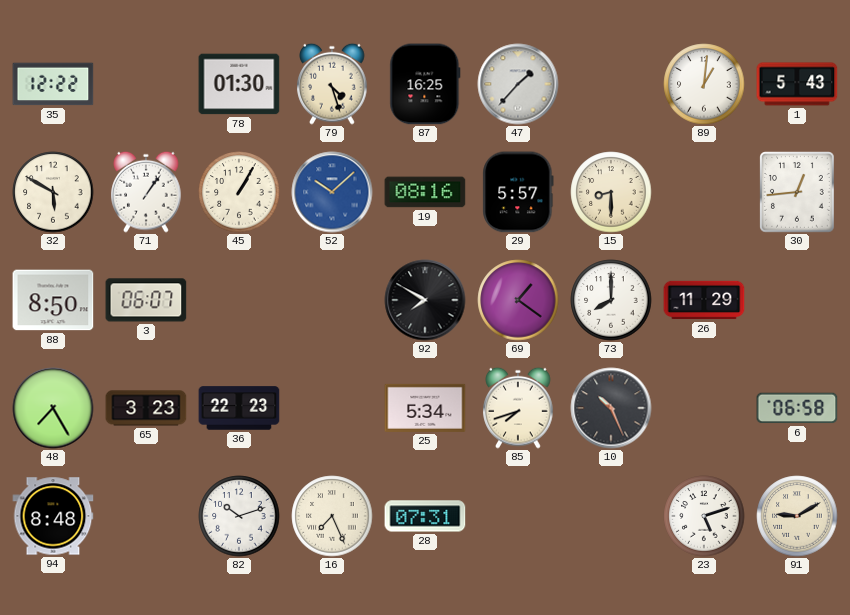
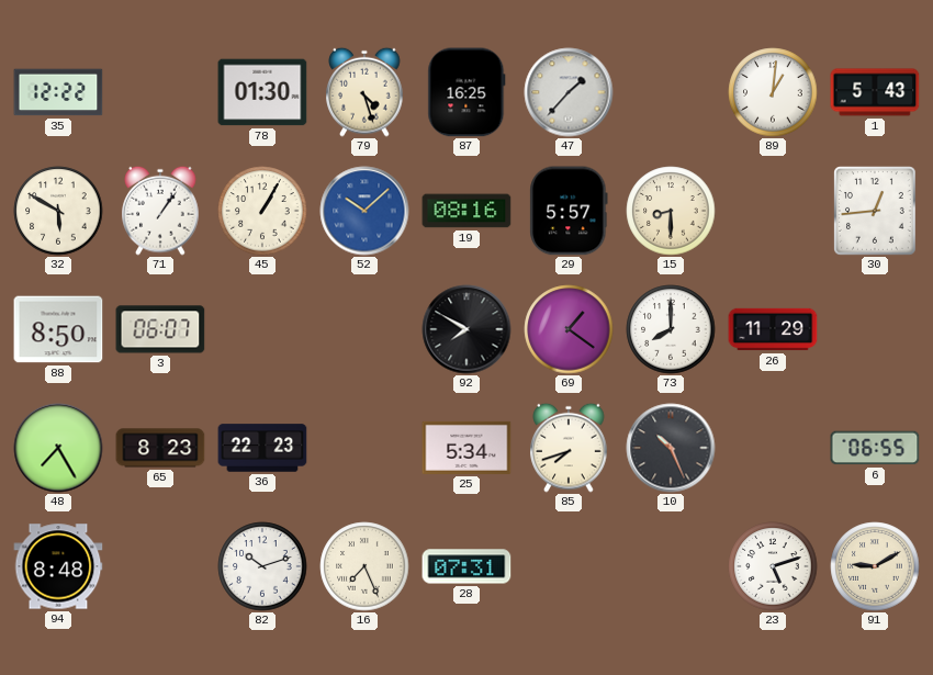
65: 3:23 -> 8:23
6: 06:58 -> 06:55
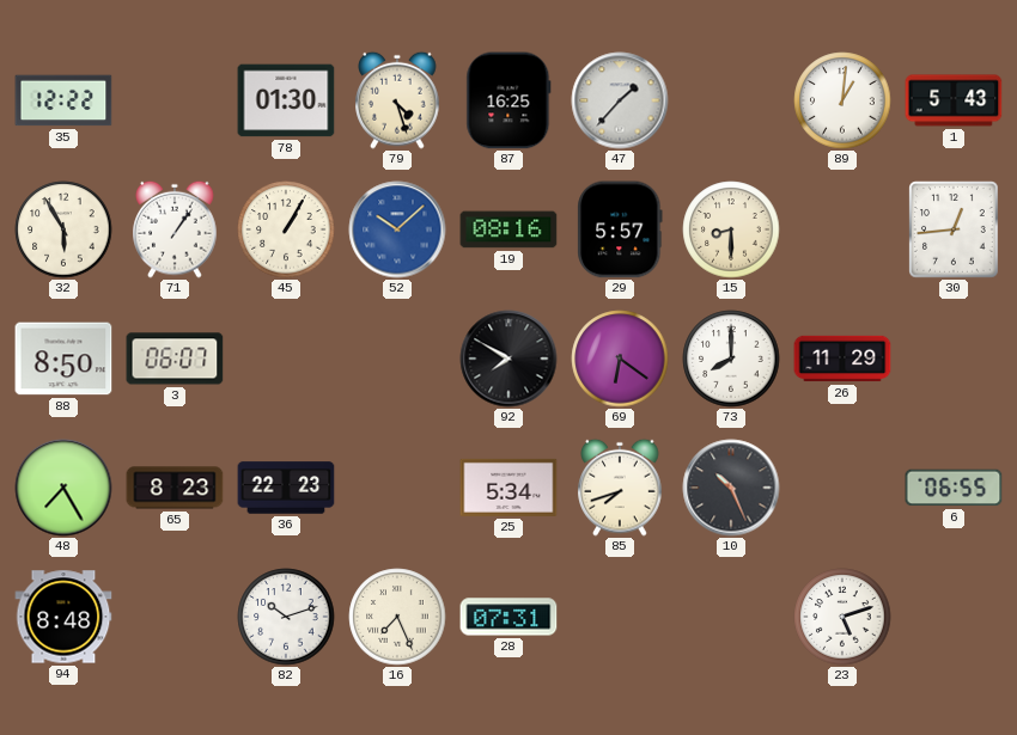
32: 5:50 -> 5:55
69: 1:21 -> 6:21
91: 9:10 -> none
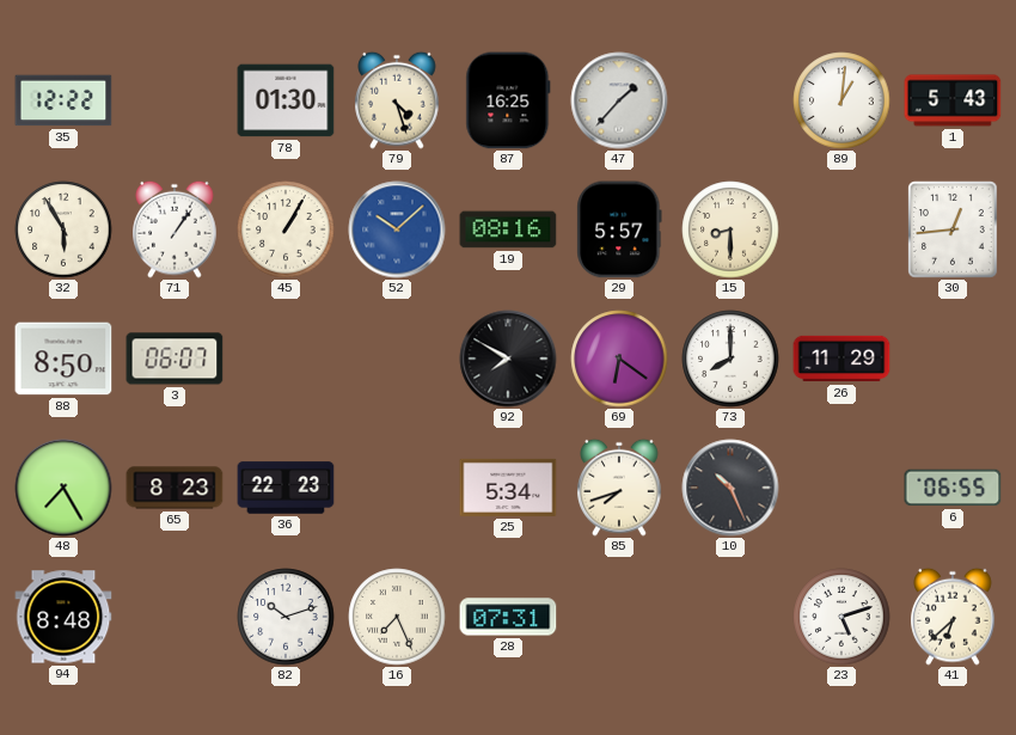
41: none -> 6:38
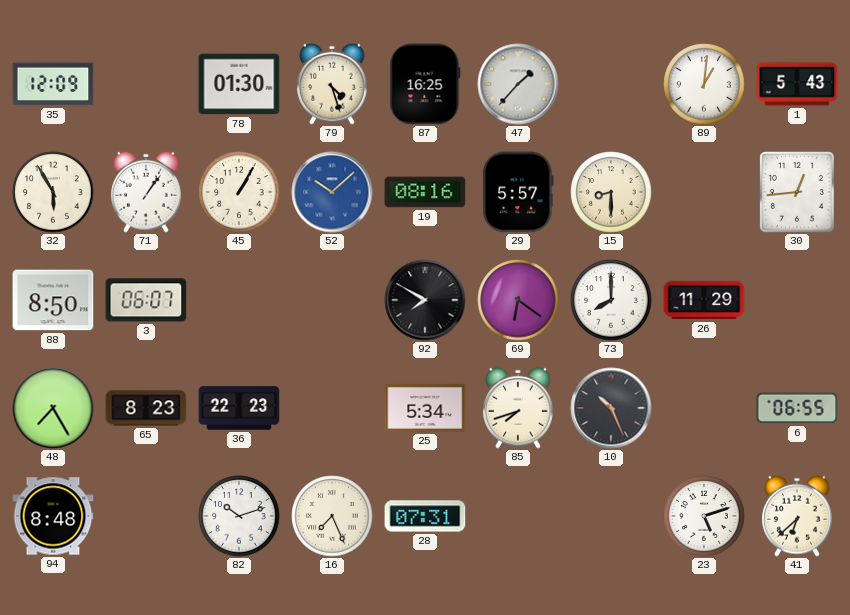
35: 12:22 -> 12:09
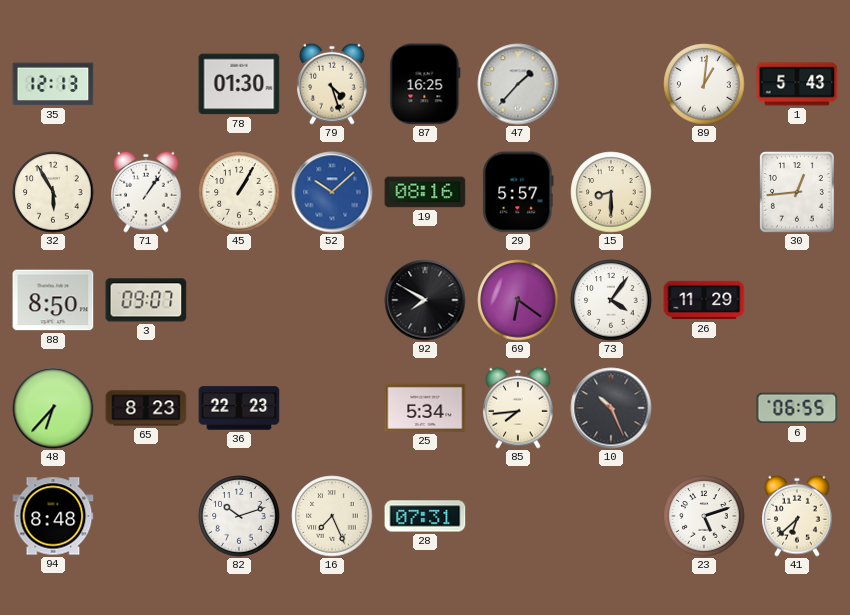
35: 12:09 -> 12:13
3: 06:07 -> 09:07
73: 8:00 -> 4:06
48: 7:25 -> 6:37
85: 7:42 -> 7:44
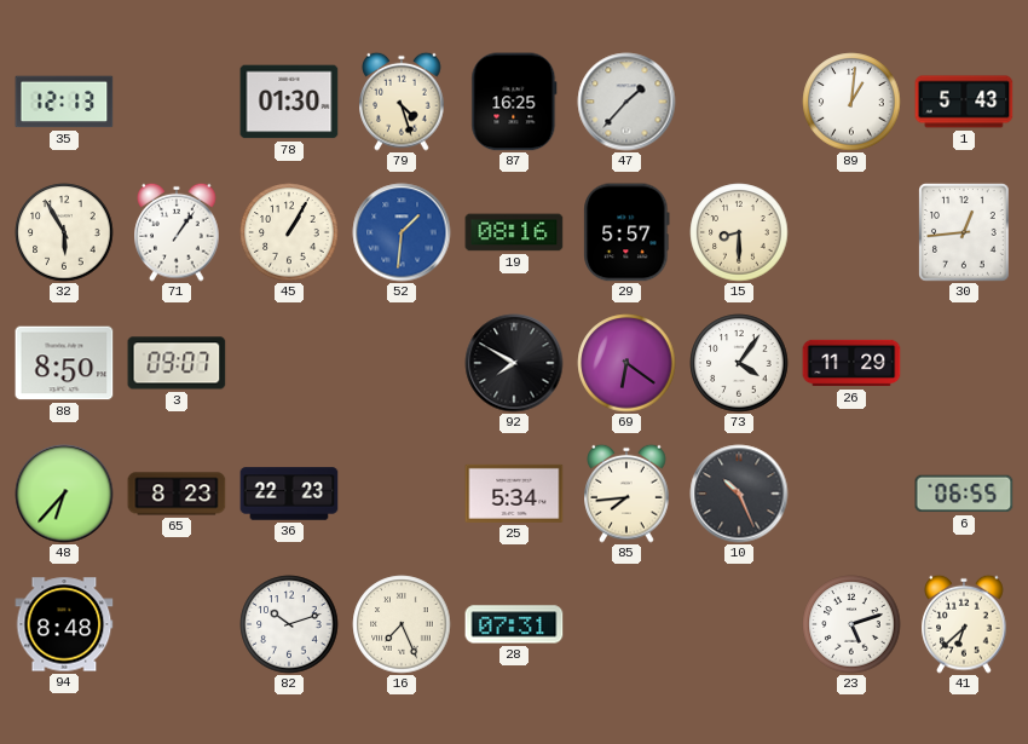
52: 10:08 -> 1:31
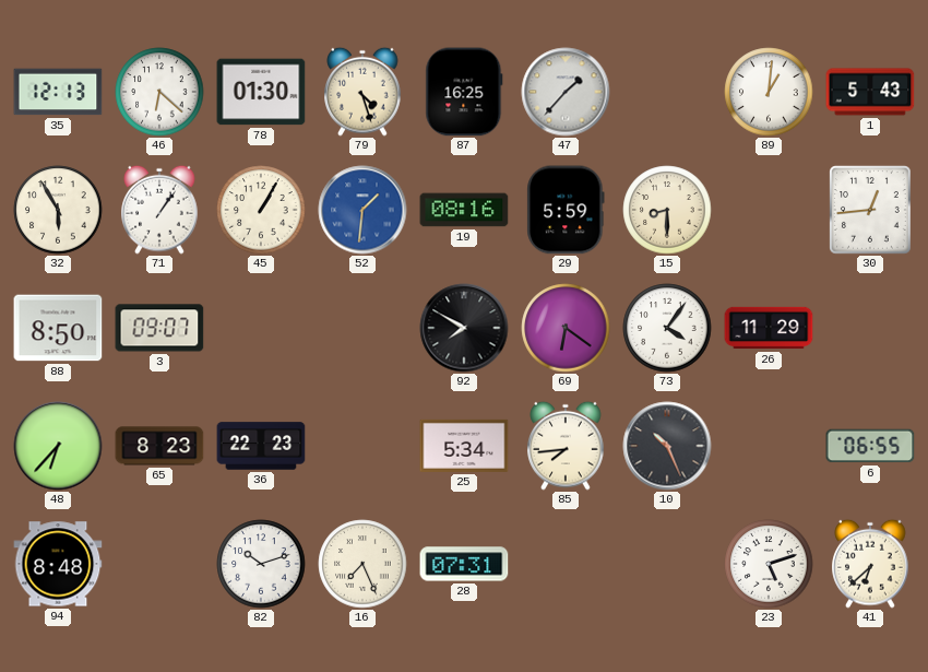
46: none -> 6:22
29: 5:57 -> 5:59
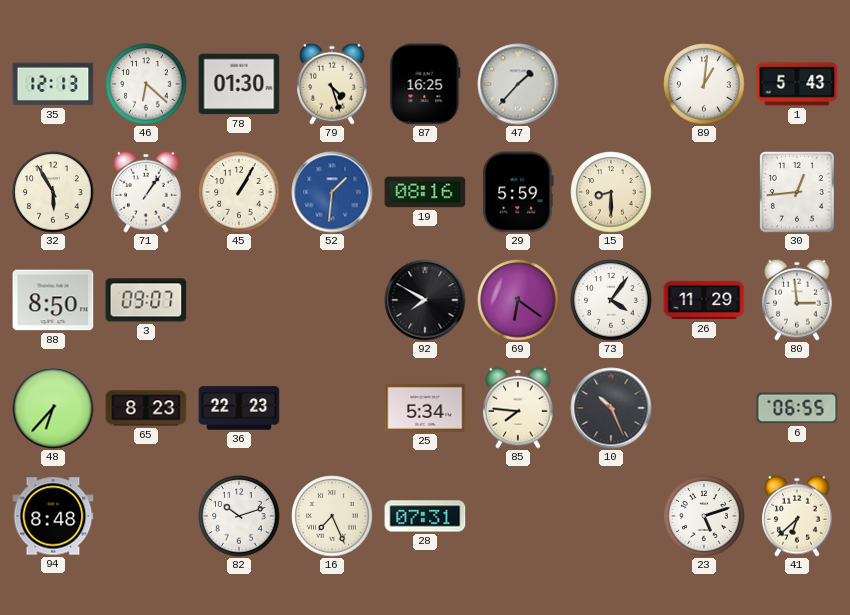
80: none -> 2:59
85: 7:44 -> 7:46
